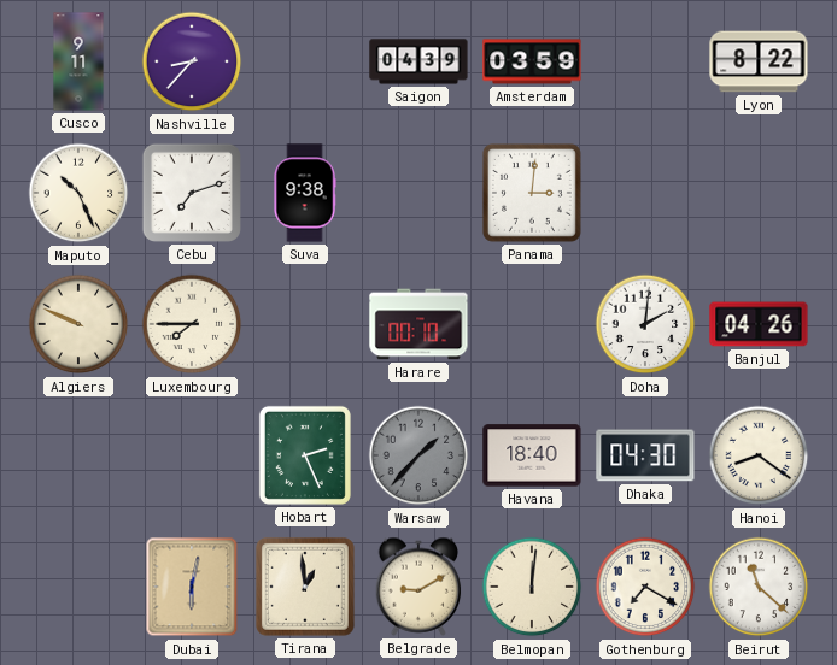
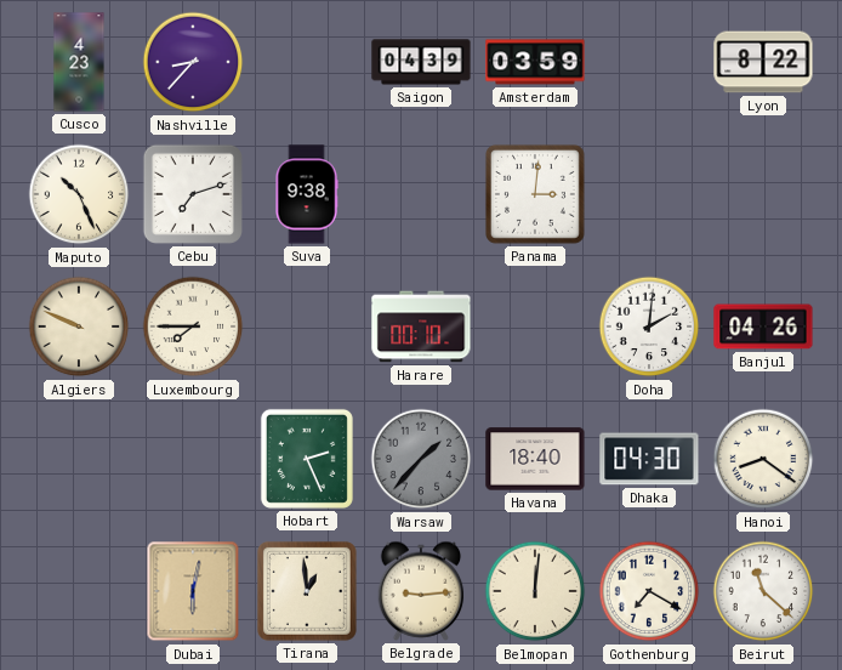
Cusco: 9:11 -> 4:23
Belgrade: 9:10 -> 9:14
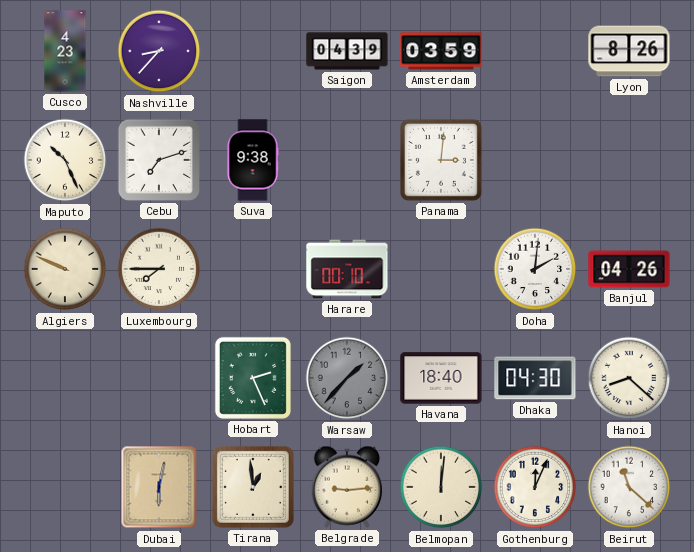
Lyon: 8:22 -> 8:26
Hanoi: 8:21 -> 8:22
Gothenburg: 7:20 -> 12:04
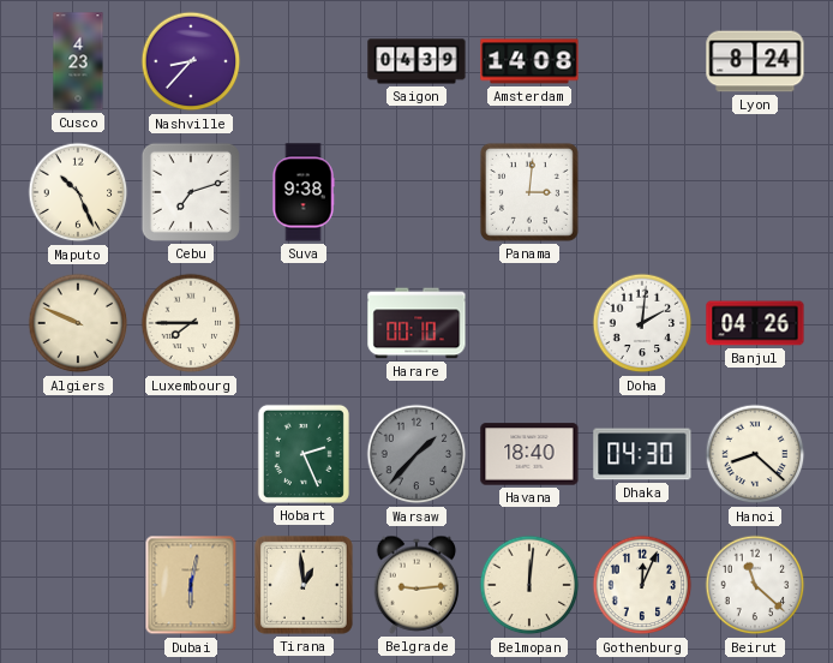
Amsterdam: 03:59 -> 14:08
Lyon: 8:26 -> 8:24
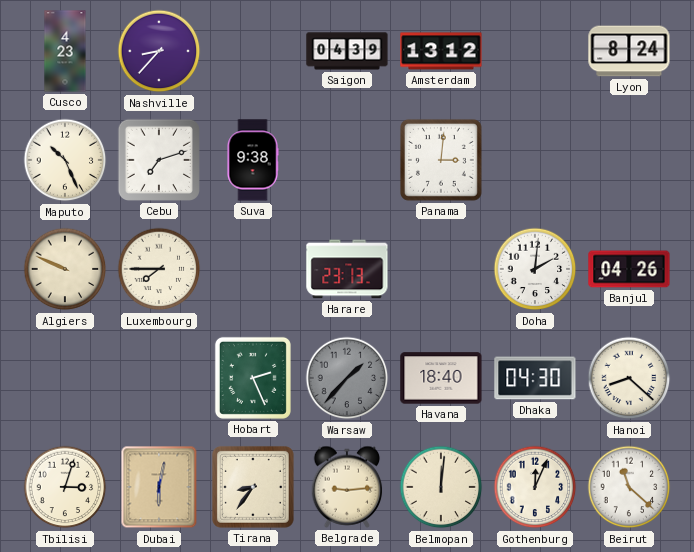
Amsterdam: 14:08 -> 13:12
Harare: 00:10 -> 23:13
Tbilisi: none -> 3:03
Tirana: 12:59 -> 8:36
